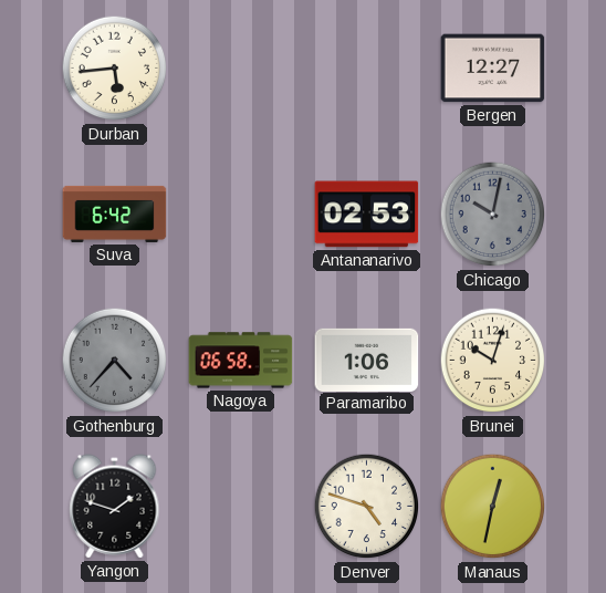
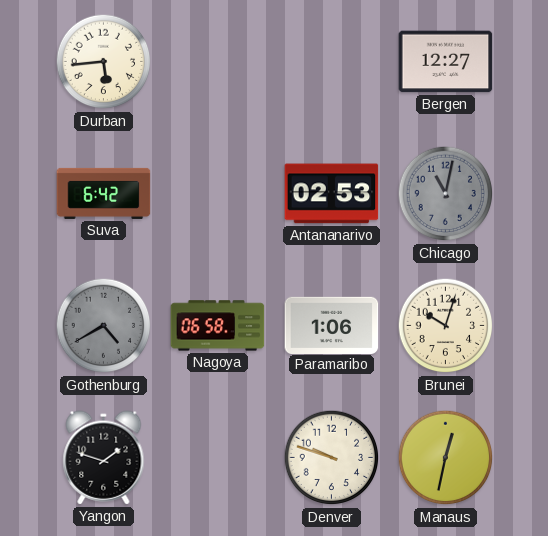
Chicago: 10:02 -> 11:02
Gothenburg: 4:37 -> 4:40
Denver: 4:48 -> 9:48
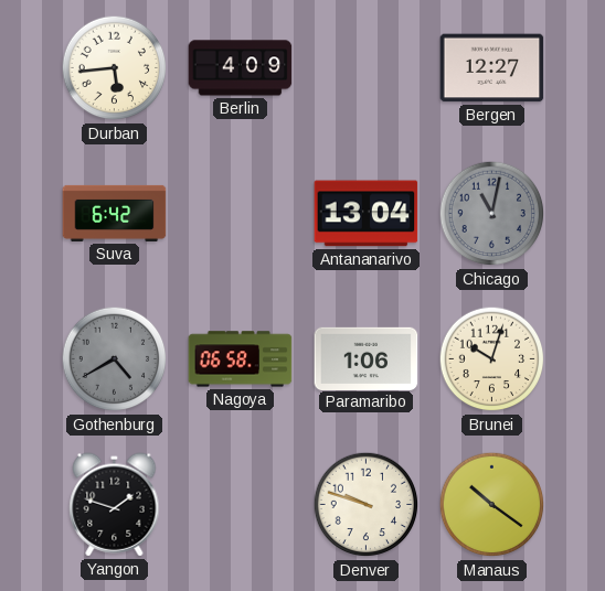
Berlin: none -> 4:09
Antananarivo: 02:53 -> 13:04
Manaus: 12:32 -> 10:21
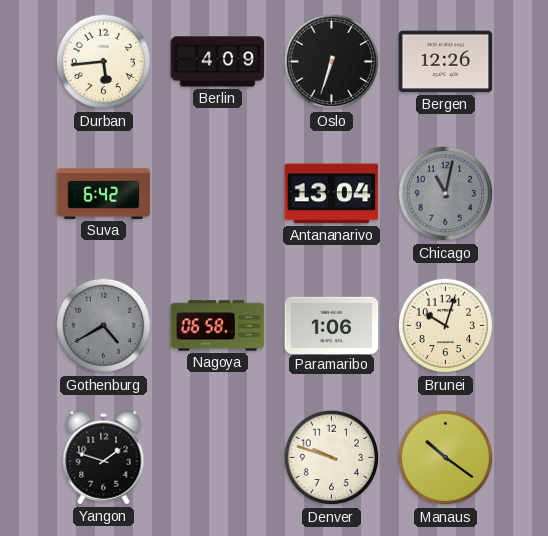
Oslo: none -> 6:33
Bergen: 12:27 -> 12:26
